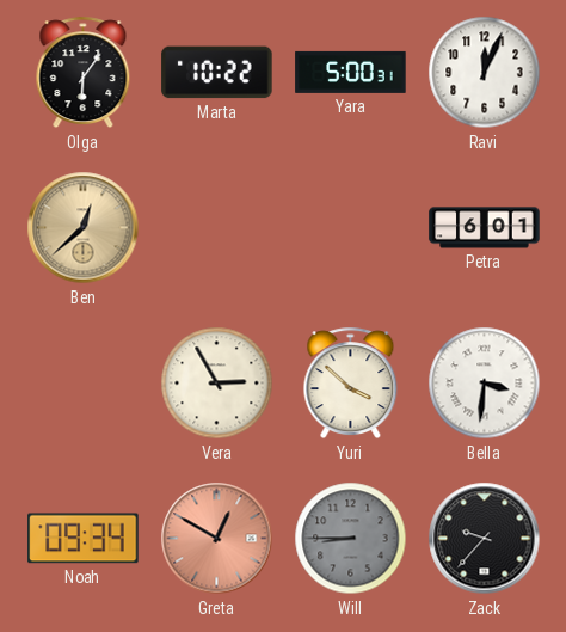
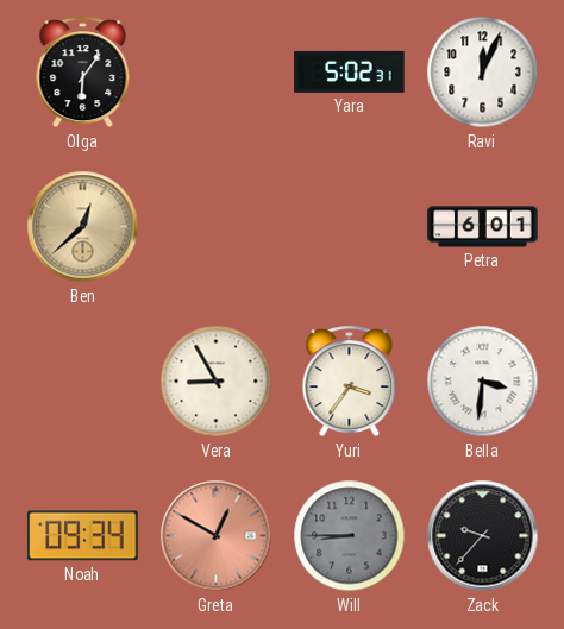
Marta: 10:22 -> none
Yara: 5:00 -> 5:02
Vera: 2:55 -> 8:55
Yuri: 3:52 -> 3:36
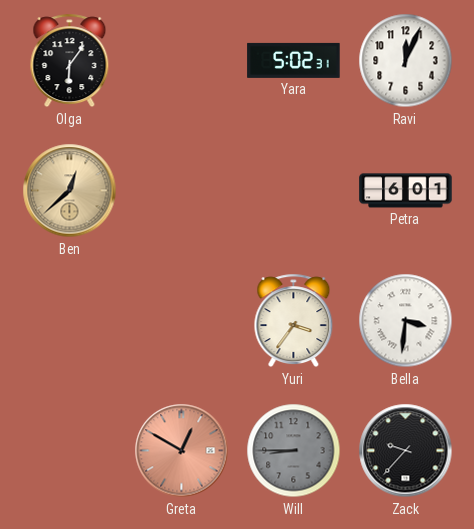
Vera: 8:55 -> none
Noah: 09:34 -> none
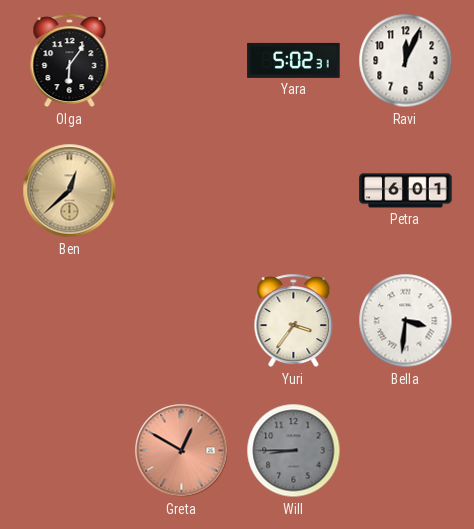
Zack: 9:37 -> none
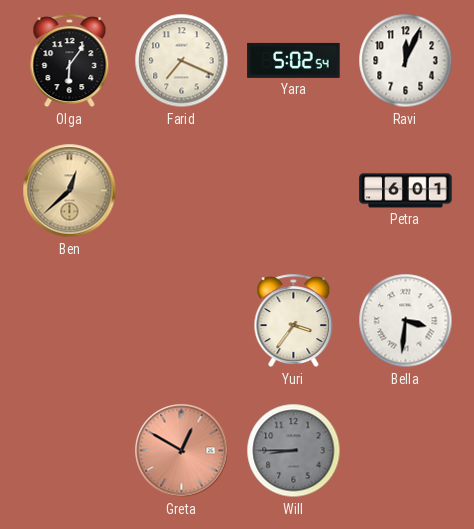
Farid: none -> 7:19
Yara: 5:02:31 -> 5:02:54
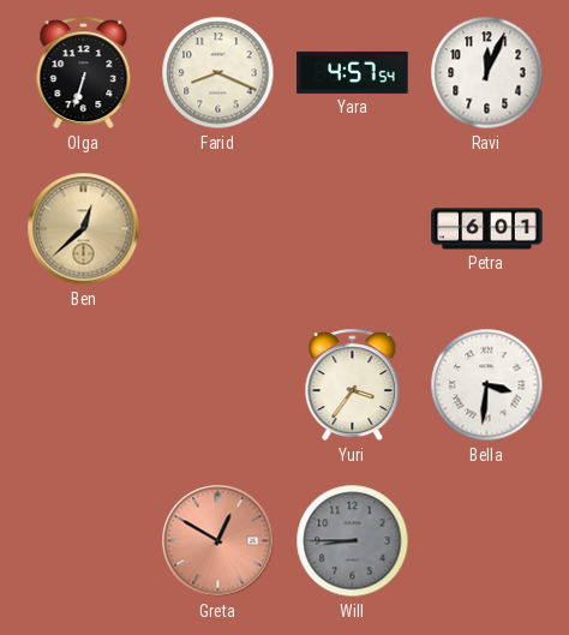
Olga: 6:06 -> 6:33
Farid: 7:19 -> 8:19
Yara: 5:02 -> 4:57
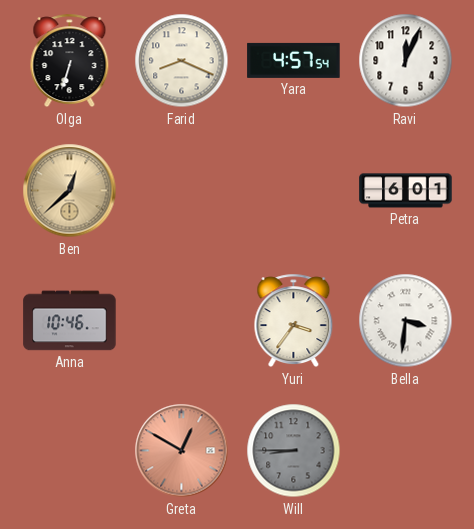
Anna: none -> 10:46
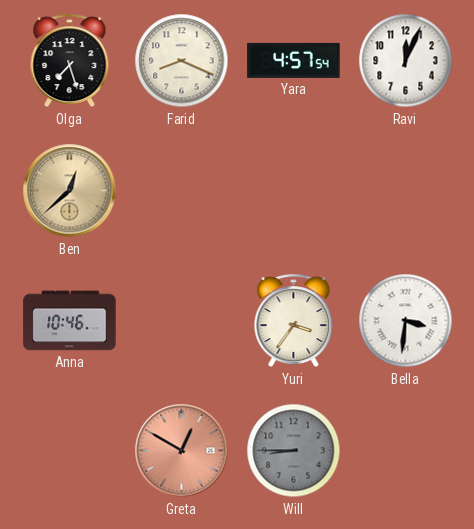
Olga: 6:33 -> 7:27
Petra: 6:01 -> none
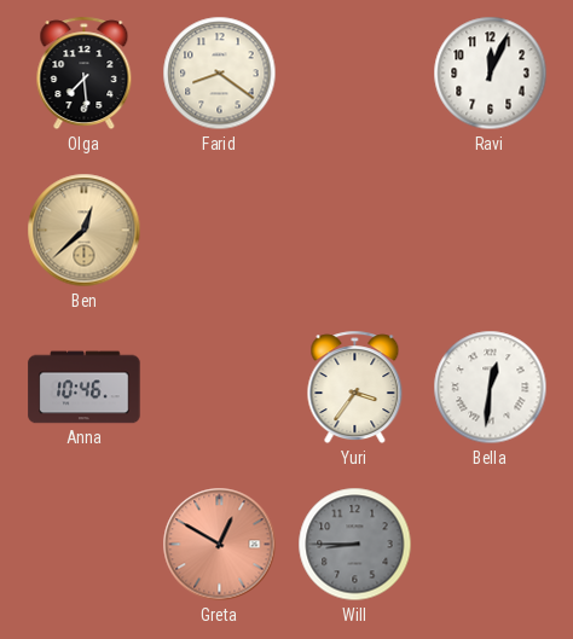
Olga: 7:27 -> 7:29
Farid: 8:19 -> 8:21
Yara: 4:57 -> none
Bella: 3:31 -> 12:31
